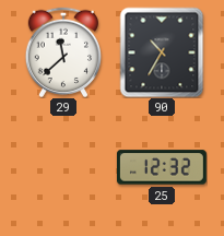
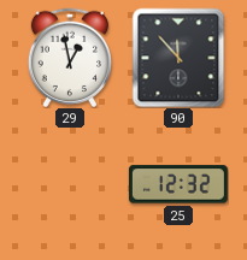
29: 11:38 -> 12:58
90: 10:35 -> 11:53
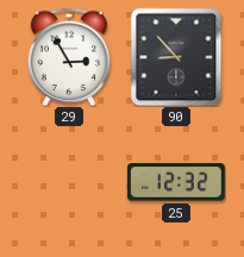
29: 12:58 -> 2:55
90: 11:53 -> 8:53
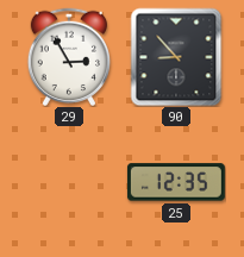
25: 12:32 -> 12:35
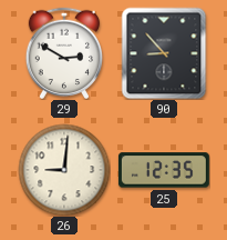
29: 2:55 -> 2:50
26: none -> 9:01
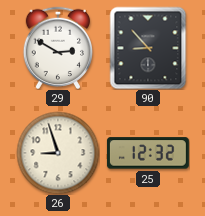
26: 9:01 -> 8:57
25: 12:35 -> 12:32
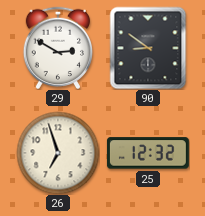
90: 8:53 -> 8:51
26: 8:57 -> 6:57
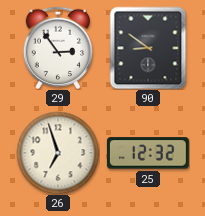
29: 2:50 -> 2:54
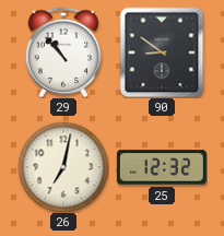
29: 2:54 -> 10:53
26: 6:57 -> 7:02
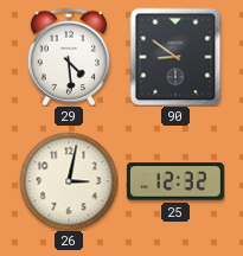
29: 10:53 -> 4:29
26: 7:02 -> 3:02
